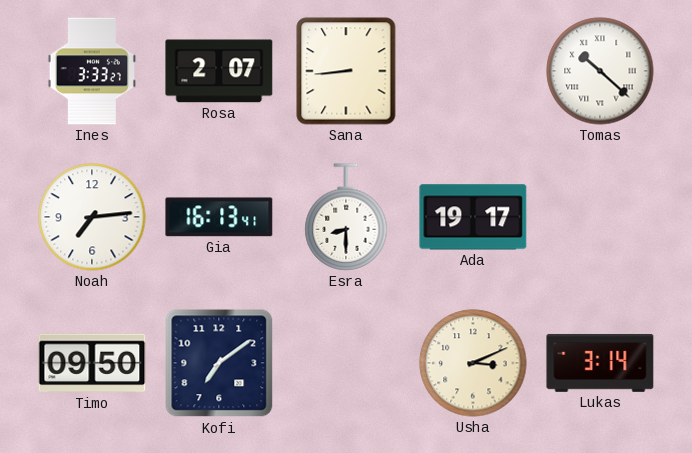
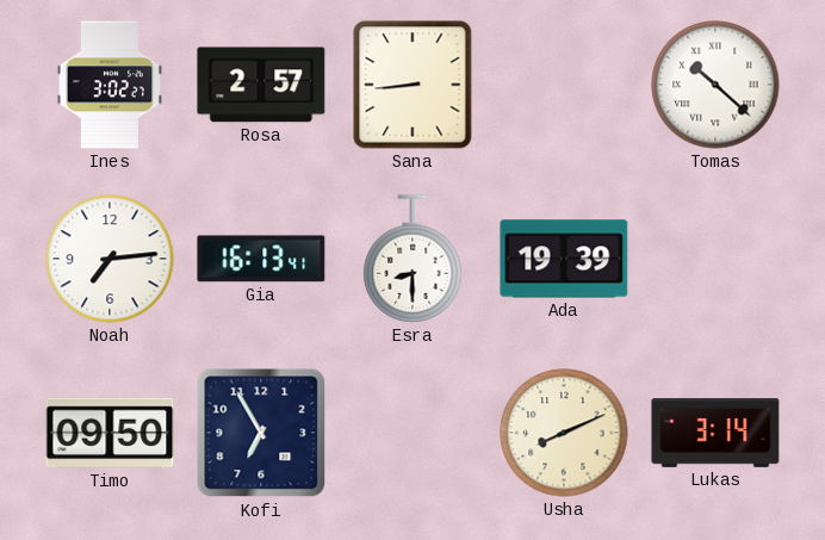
Ines: 3:33 -> 3:02
Rosa: 2:07 -> 2:57
Ada: 19:17 -> 19:39
Kofi: 7:09 -> 6:55
Usha: 3:11 -> 8:11
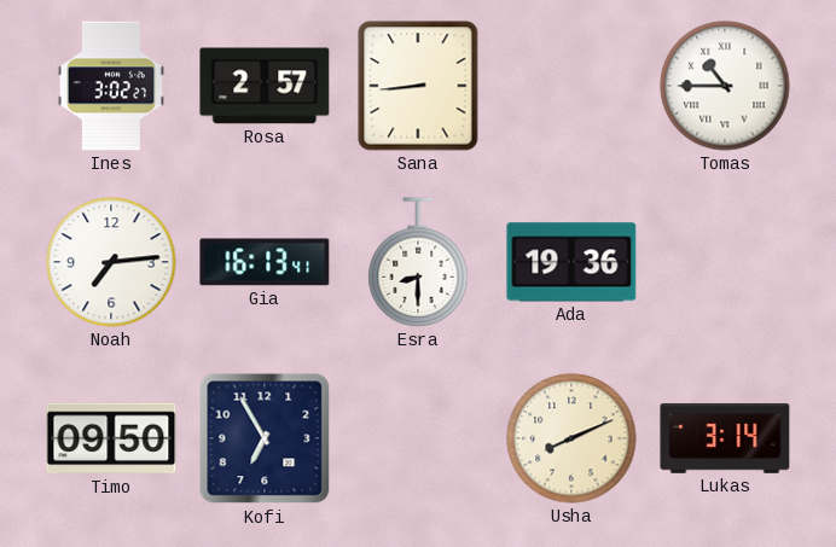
Tomas: 10:22 -> 10:45
Ada: 19:39 -> 19:36
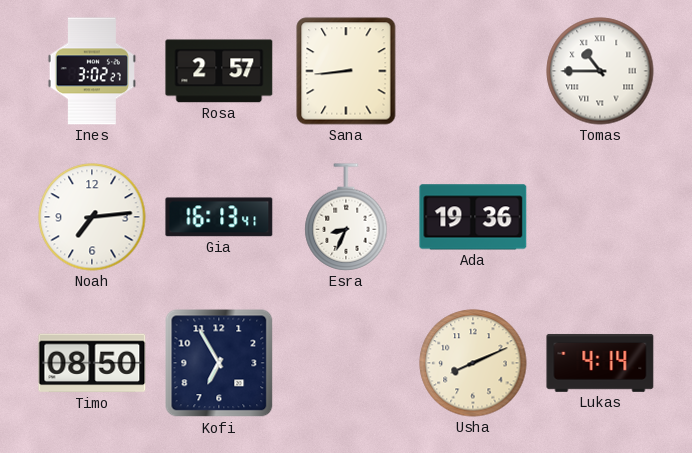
Esra: 8:30 -> 8:34
Timo: 09:50 -> 08:50
Lukas: 3:14 -> 4:14
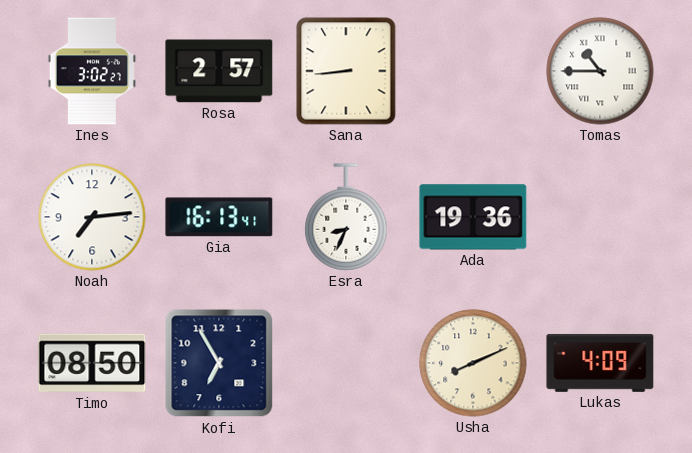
Lukas: 4:14 -> 4:09
